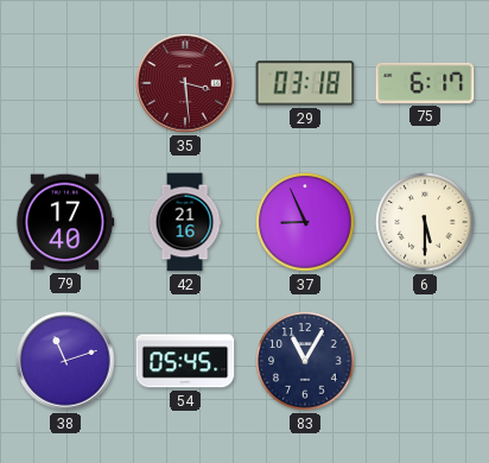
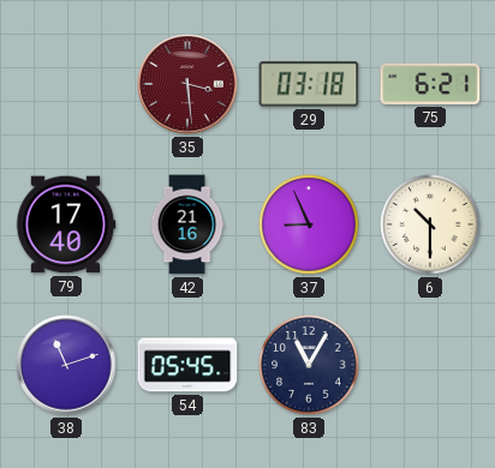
75: 6:17 -> 6:21
6: 5:30 -> 10:30
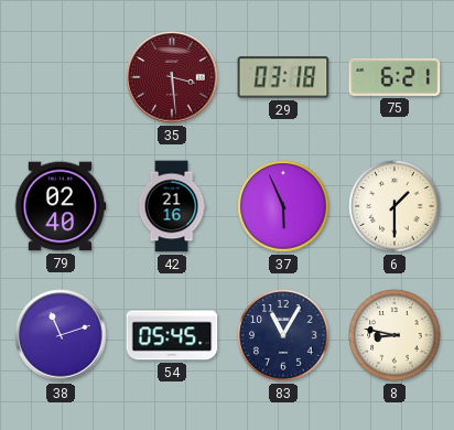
79: 17:40 -> 02:40
37: 8:56 -> 5:56
6: 10:30 -> 1:30
8: none -> 8:47
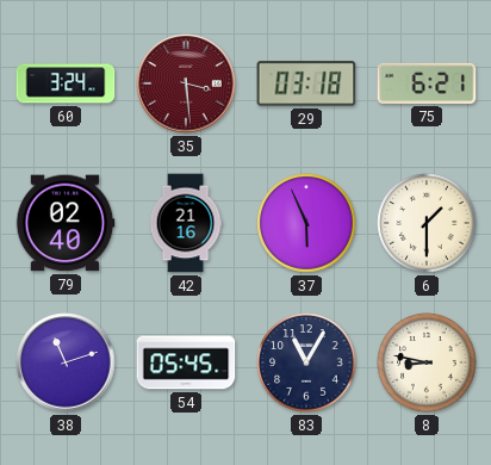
60: none -> 3:24
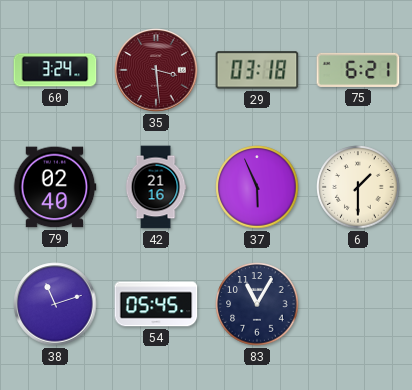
8: 8:47 -> none
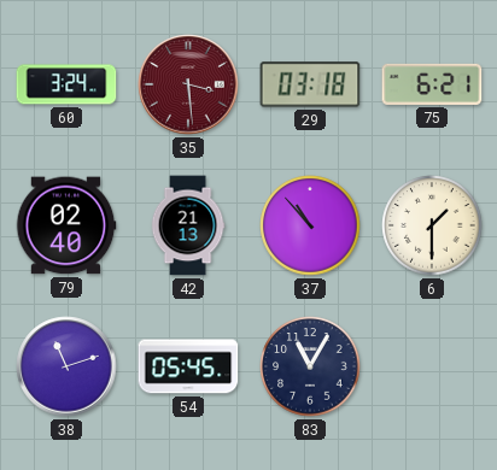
42: 21:16 -> 21:13
37: 5:56 -> 10:53
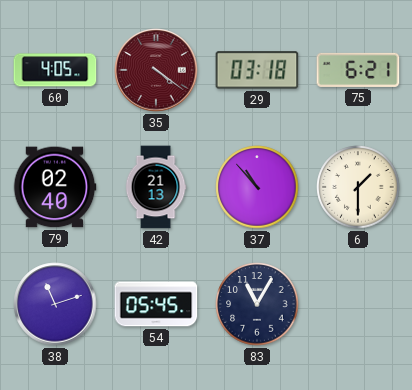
60: 3:24 -> 4:05
35: 3:29 -> 4:21
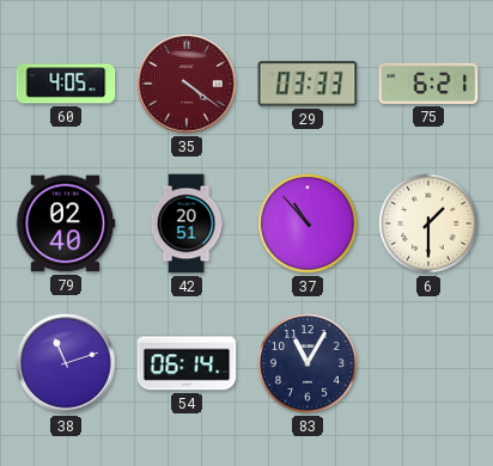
29: 03:18 -> 03:33
42: 21:13 -> 20:51
54: 05:45 -> 06:14
